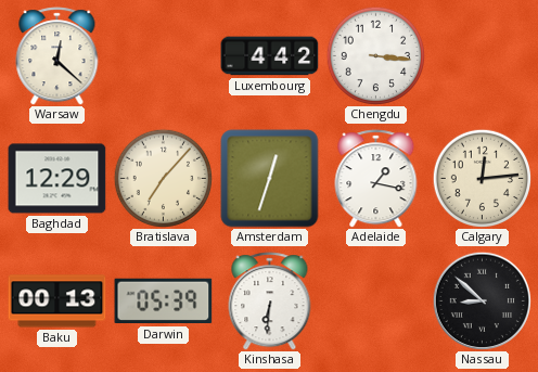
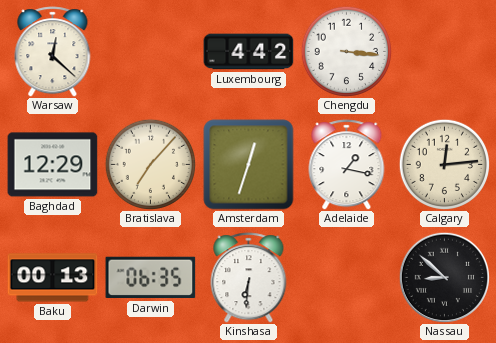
Darwin: 05:39 -> 06:35
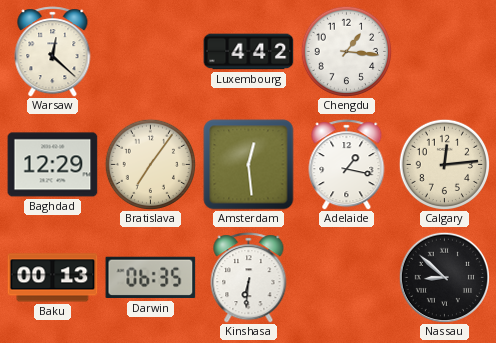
Chengdu: 3:16 -> 1:16
Bratislava: 7:07 -> 7:06
Amsterdam: 12:33 -> 12:29
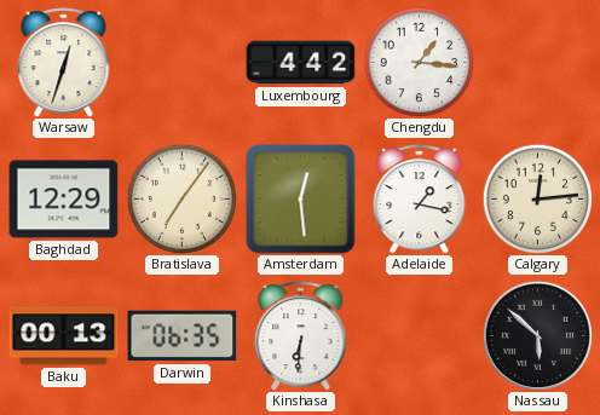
Warsaw: 12:22 -> 12:33
Nassau: 8:52 -> 5:52
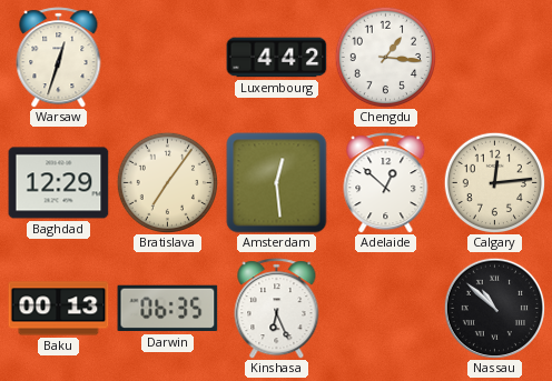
Adelaide: 1:17 -> 12:52
Kinshasa: 6:31 -> 6:26
Nassau: 5:52 -> 10:52
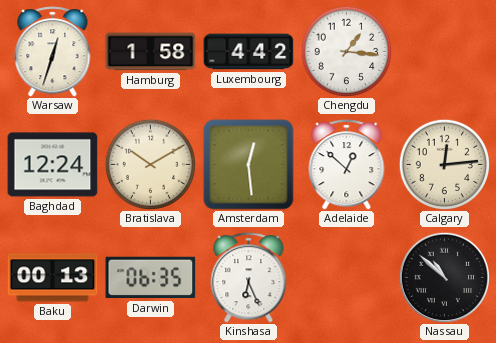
Hamburg: none -> 1:58
Baghdad: 12:29 -> 12:24
Bratislava: 7:06 -> 10:10
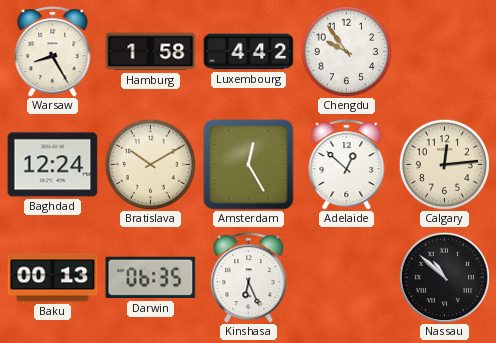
Warsaw: 12:33 -> 8:25
Chengdu: 1:16 -> 9:54
Amsterdam: 12:29 -> 12:25
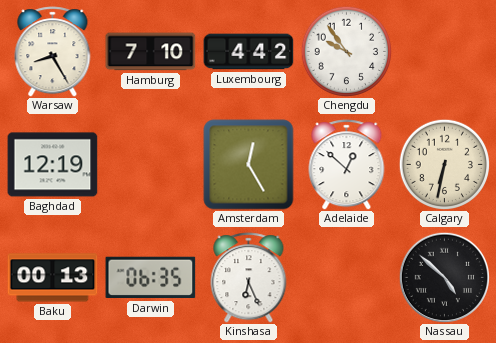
Hamburg: 1:58 -> 7:10
Baghdad: 12:24 -> 12:19
Bratislava: 10:10 -> none
Calgary: 12:14 -> 6:32
Nassau: 10:52 -> 4:52
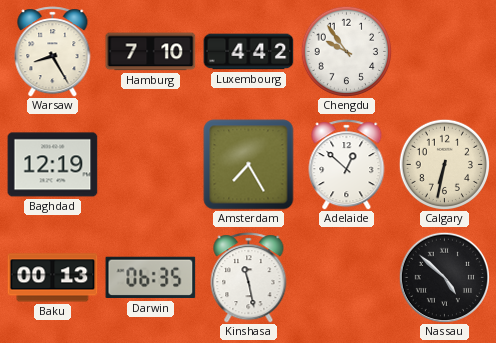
Amsterdam: 12:25 -> 7:25
Kinshasa: 6:26 -> 11:28
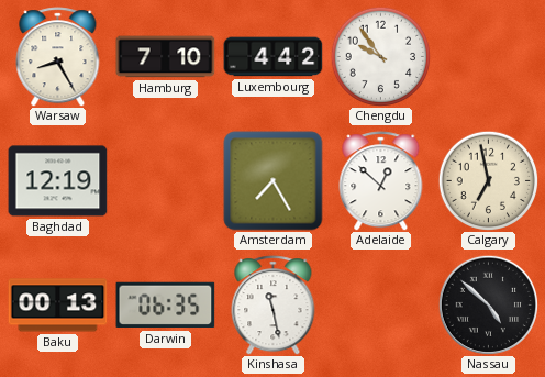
Calgary: 6:32 -> 6:58
